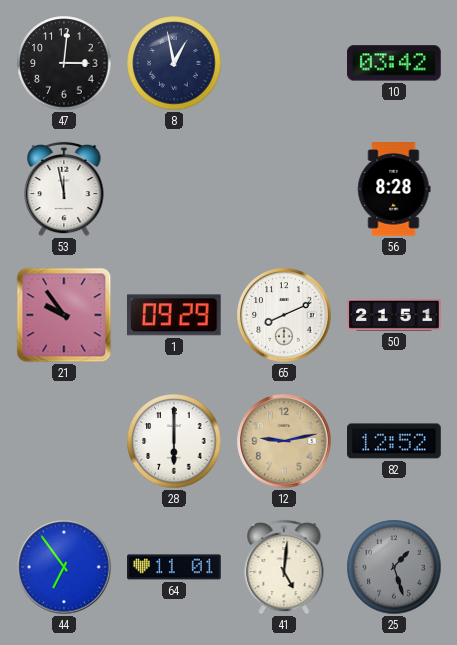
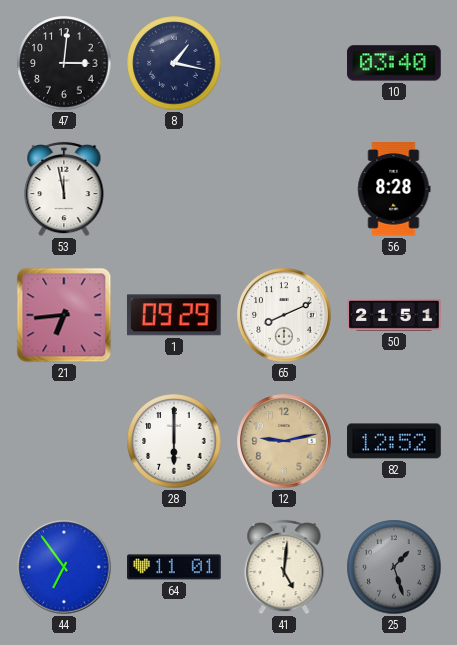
8: 12:58 -> 1:17
10: 03:42 -> 03:40
21: 9:54 -> 6:44
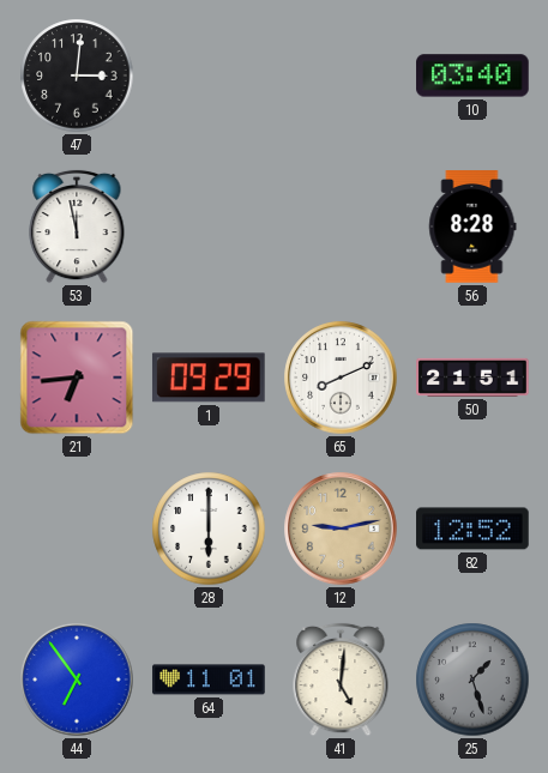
8: 1:17 -> none
